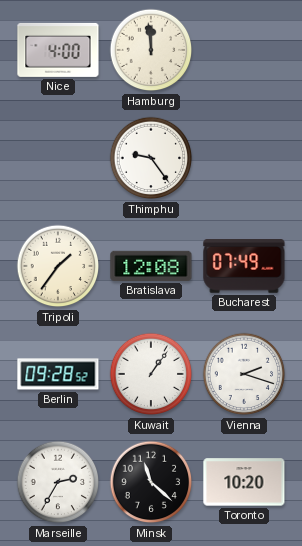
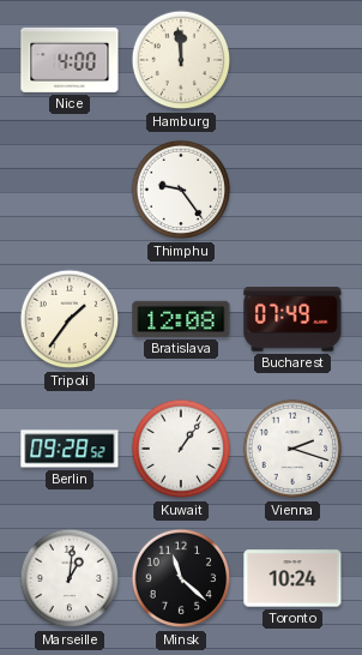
Marseille: 2:35 -> 1:01
Toronto: 10:20 -> 10:24
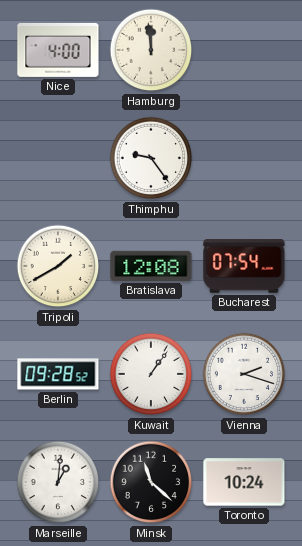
Tripoli: 1:36 -> 1:40
Bucharest: 07:49 -> 07:54
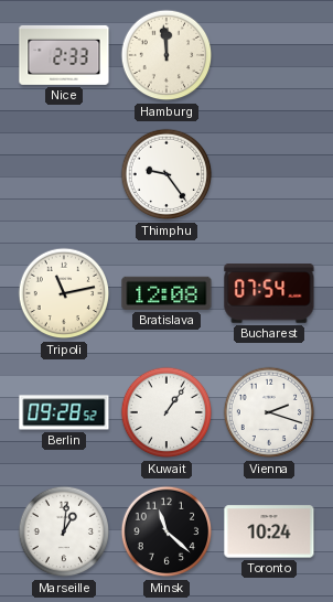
Nice: 4:00 -> 2:33
Tripoli: 1:40 -> 11:13
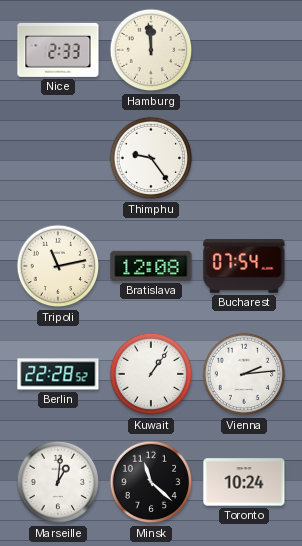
Berlin: 09:28 -> 22:28
Vienna: 2:18 -> 2:14
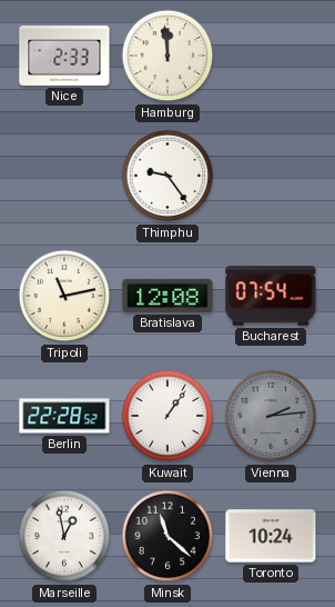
Vienna dial: white -> grey
Marseille: 1:01 -> 12:58
